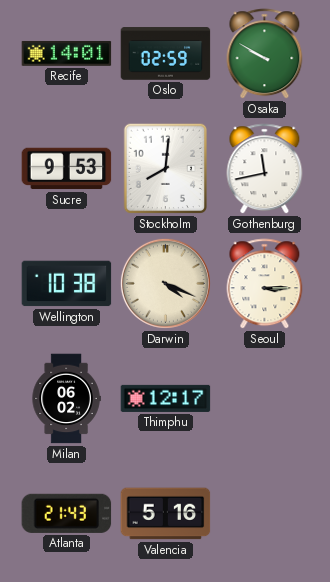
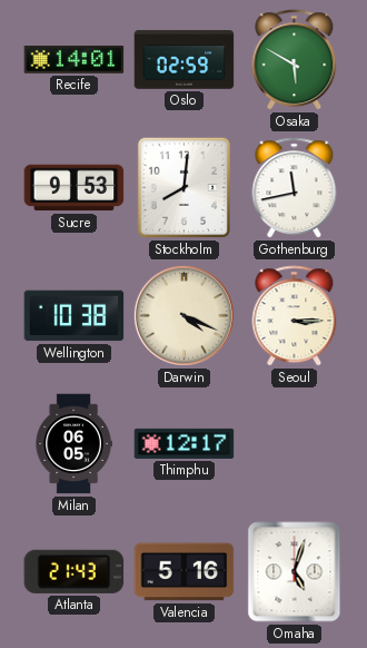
Osaka: 9:50 -> 5:50
Milan: 06:02 -> 06:05
Omaha: none -> 5:03
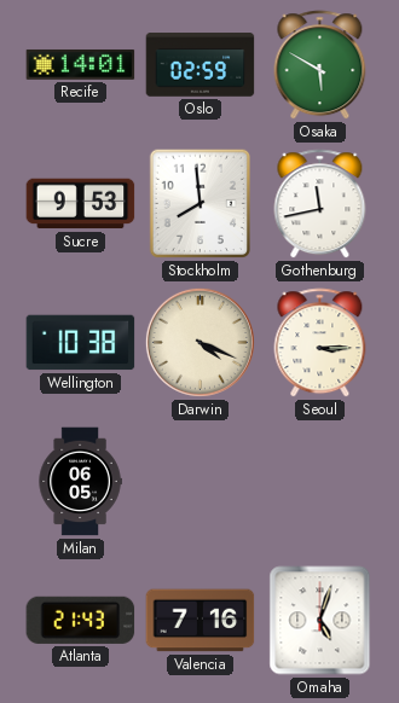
Stockholm: 8:01 -> 7:59
Thimphu: 12:17 -> none
Valencia: 5:16 -> 7:16
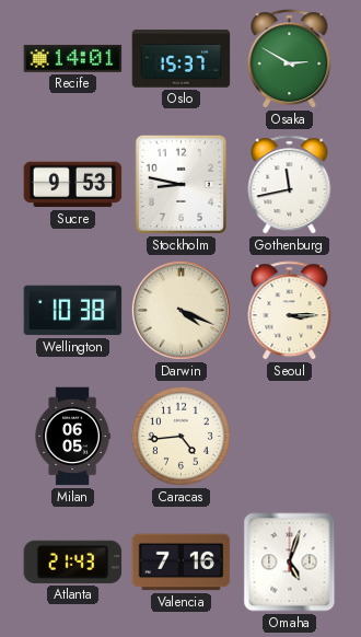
Oslo: 02:59 -> 15:37
Osaka: 5:50 -> 2:50
Stockholm: 7:59 -> 8:47
Caracas: none -> 4:44
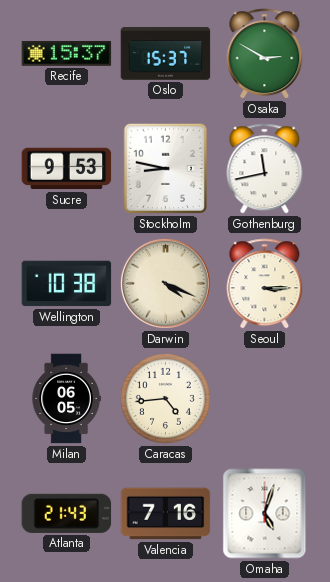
Recife: 14:01 -> 15:37
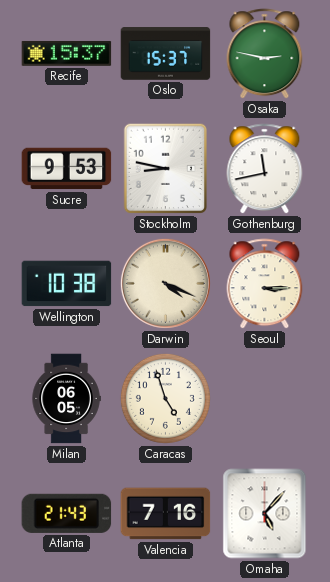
Osaka: 2:50 -> 2:47
Caracas: 4:44 -> 4:57
Omaha: 5:03 -> 5:07
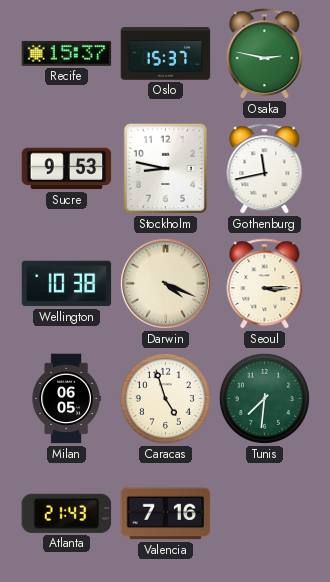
Tunis: none -> 7:31
Omaha: 5:07 -> none
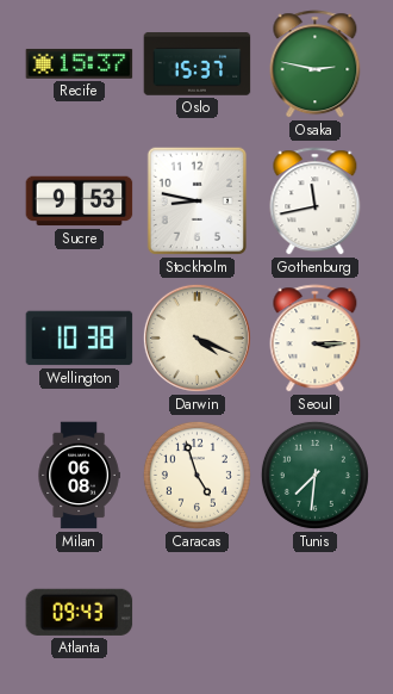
Milan: 06:05 -> 06:08
Atlanta: 21:43 -> 09:43
Valencia: 7:16 -> none
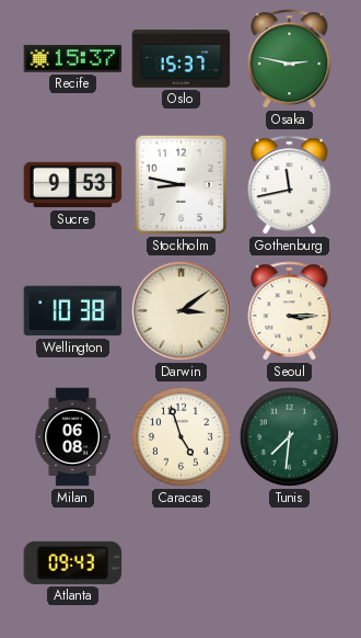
Darwin: 4:19 -> 3:09
